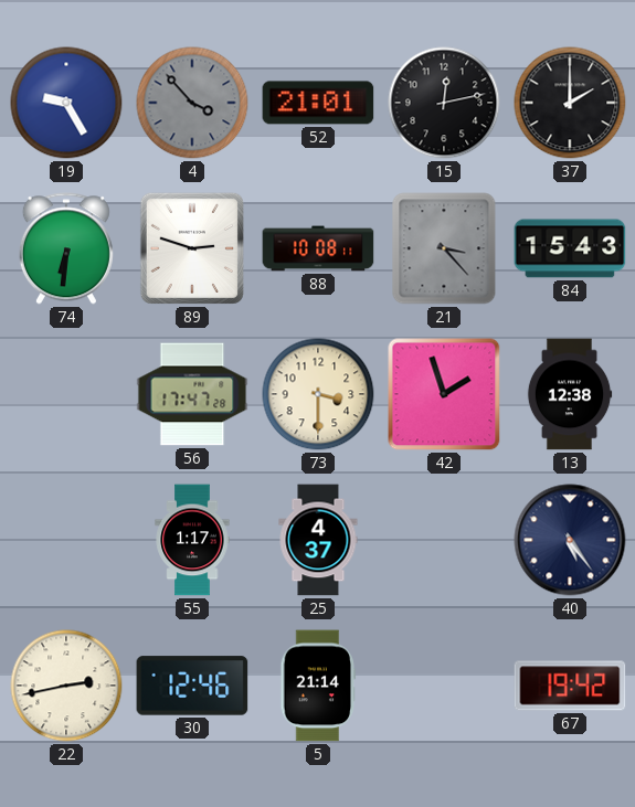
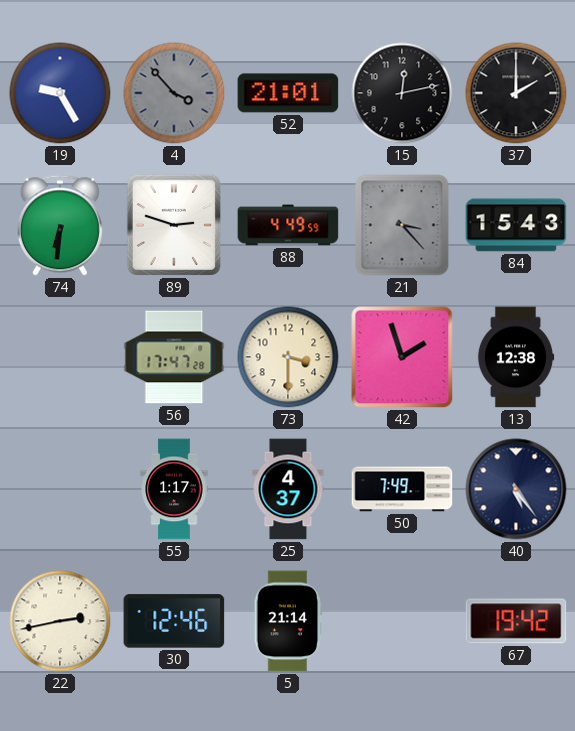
88: 10:08 -> 4:49
50: none -> 7:49
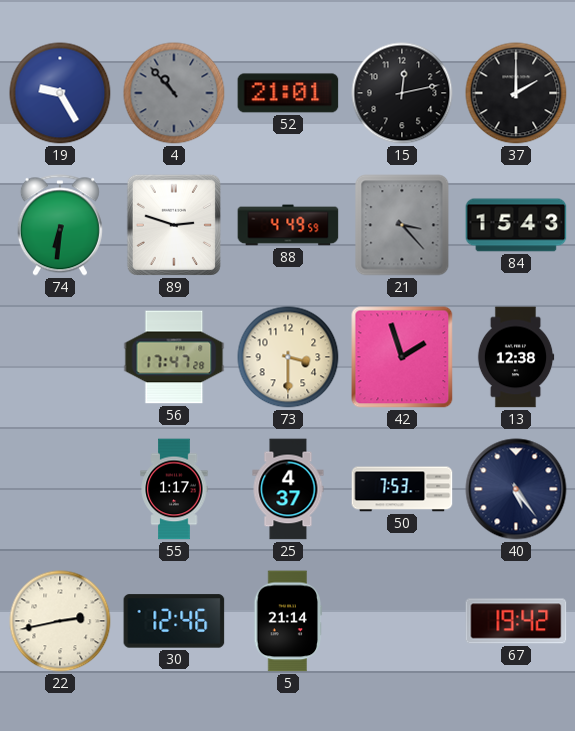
4: 3:53 -> 10:53
50: 7:49 -> 7:53
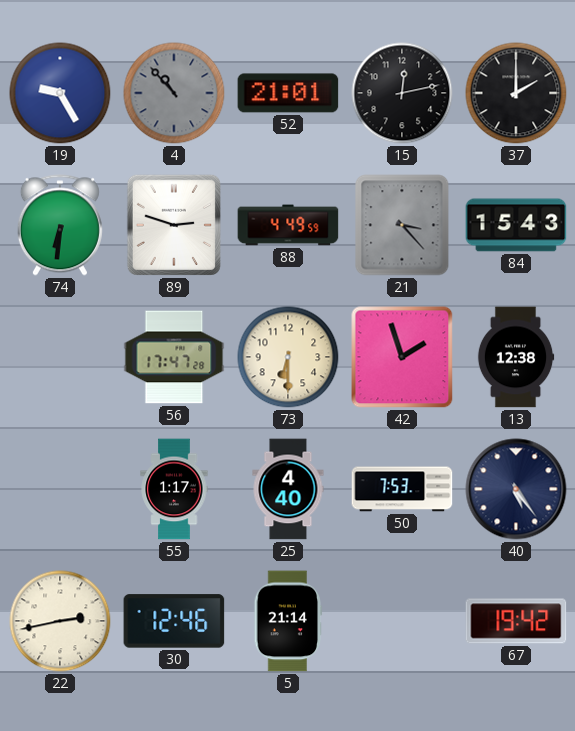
73: 3:30 -> 6:30
25: 4:37 -> 4:40
